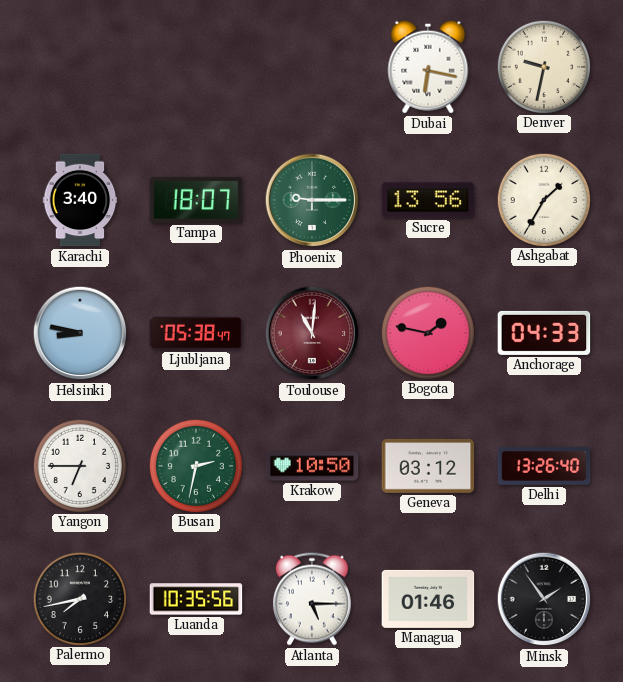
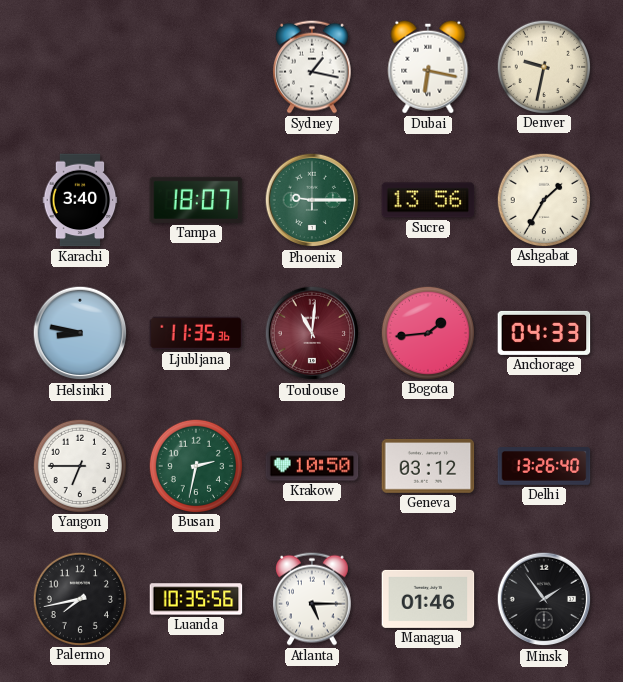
Sydney: none -> 1:17
Ljubljana: 05:38 -> 11:35
Bogota: 1:47 -> 1:44
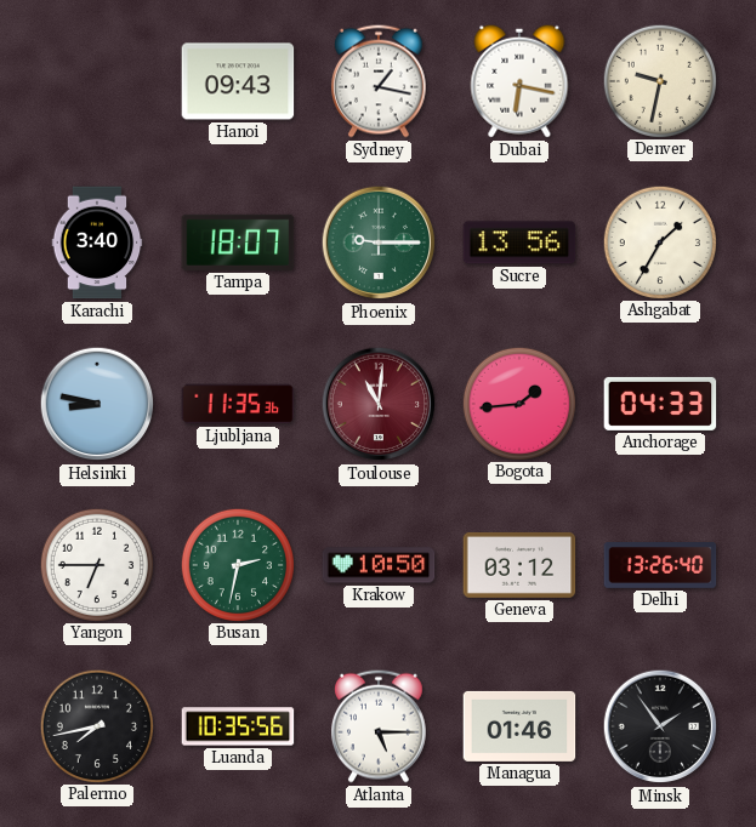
Hanoi: none -> 09:43
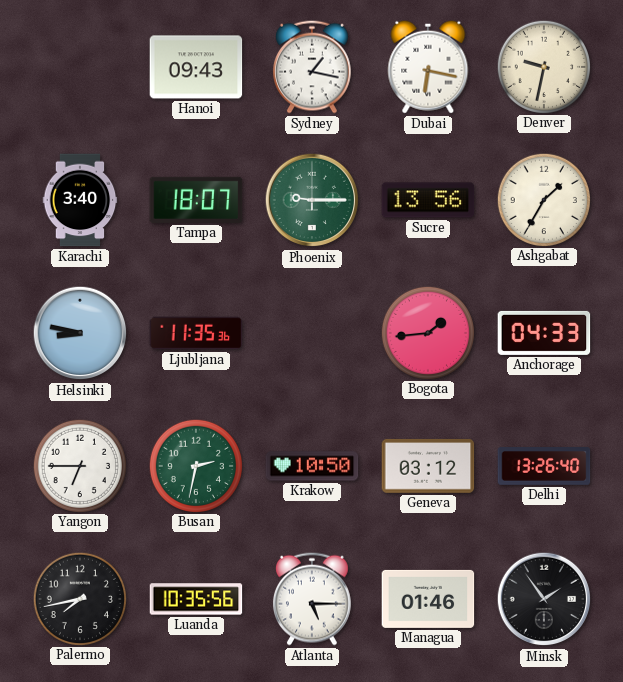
Toulouse: 11:01 -> none
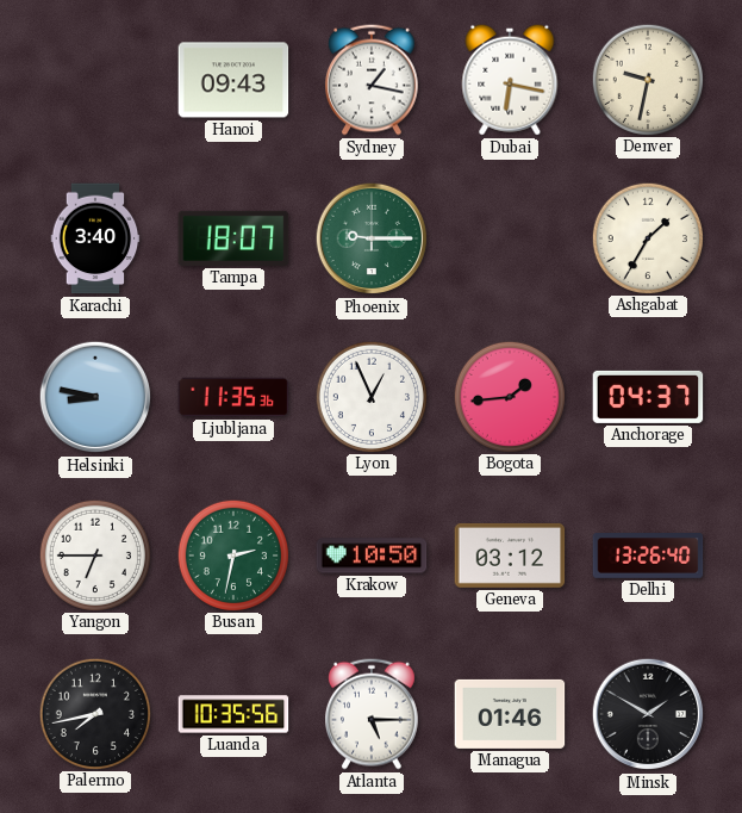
Sucre: 13:56 -> none
Lyon: none -> 12:56
Anchorage: 04:33 -> 04:37
Minsk: 1:54 -> 1:50
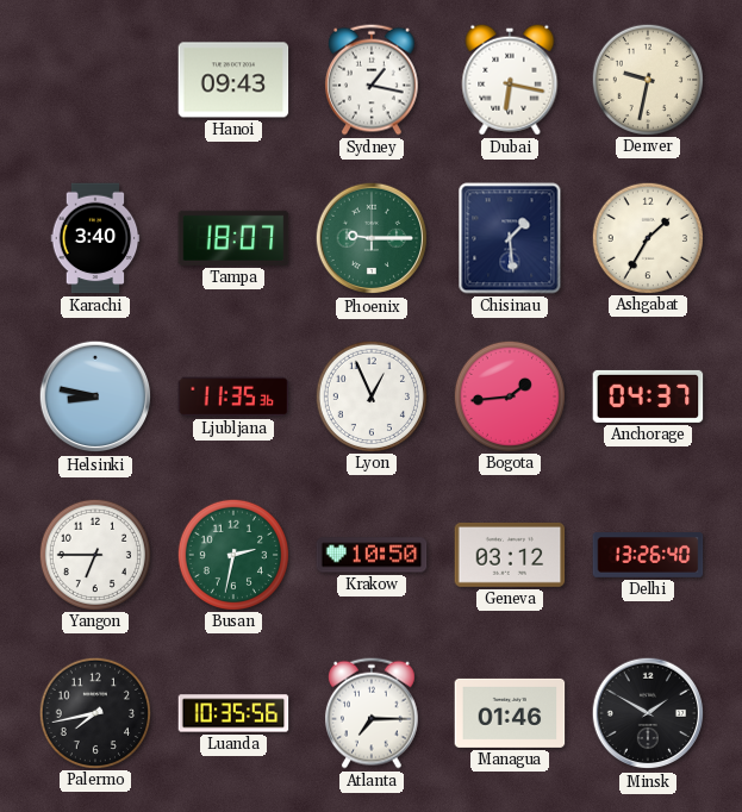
Chisinau: none -> 1:29
Atlanta: 5:15 -> 7:15
